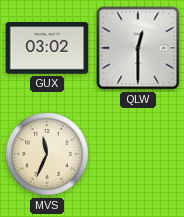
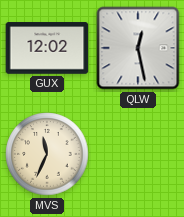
GUX: 03:02 -> 12:02
QLW: 12:30 -> 12:28
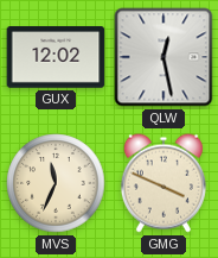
GMG: none -> 3:49
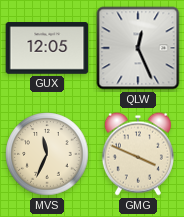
GUX: 12:02 -> 12:05
QLW: 12:28 -> 12:26
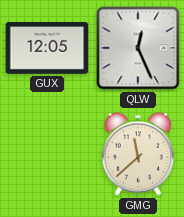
MVS: 11:34 -> none
GMG: 3:49 -> 11:38
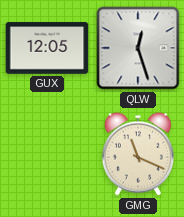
QLW: 12:26 -> 12:27
GMG: 11:38 -> 11:19
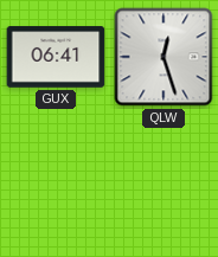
GUX: 12:05 -> 06:41
GMG: 11:19 -> none
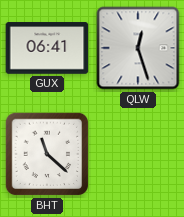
BHT: none -> 11:22
